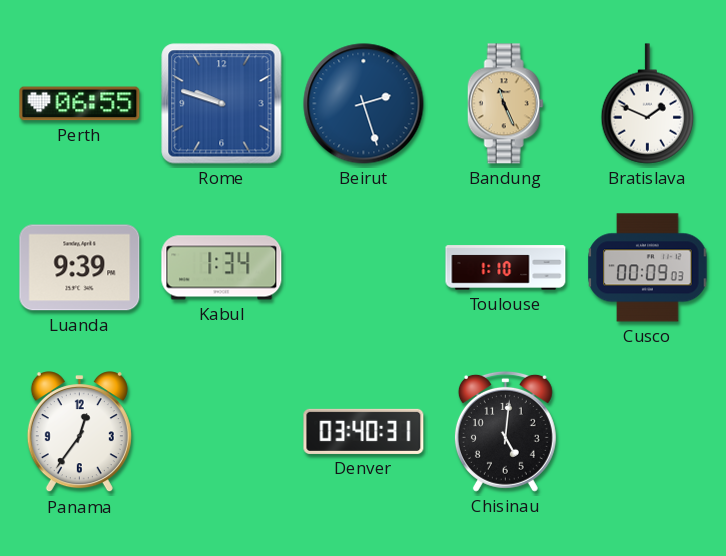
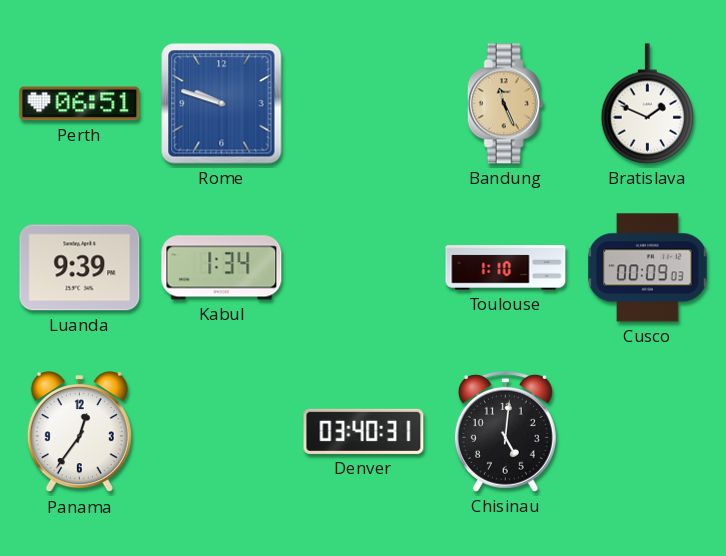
Perth: 06:55 -> 06:51
Beirut: 2:27 -> none
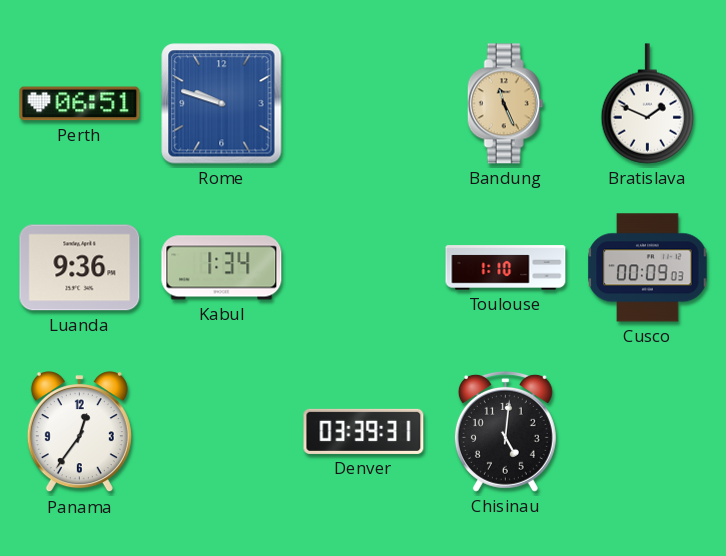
Luanda: 9:39 -> 9:36
Denver: 03:40 -> 03:39
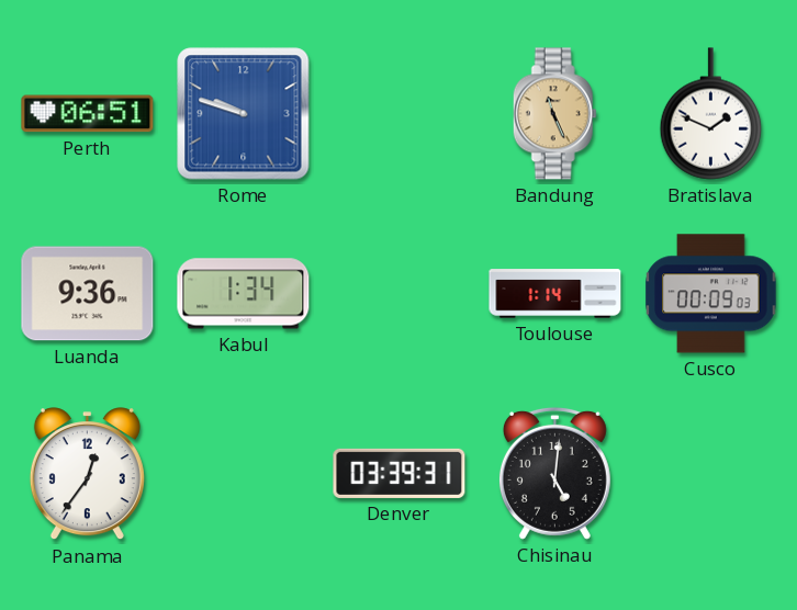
Toulouse: 1:10 -> 1:14
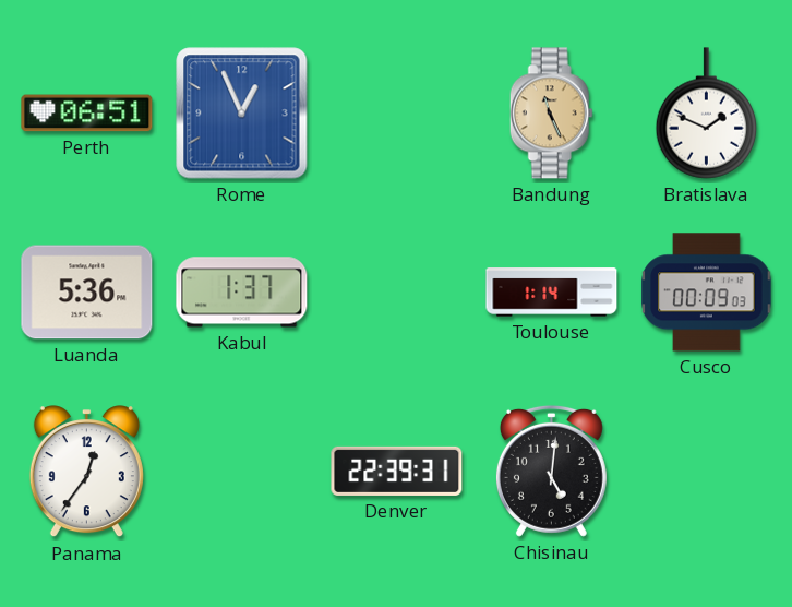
Rome: 9:48 -> 12:56
Luanda: 9:36 -> 5:36
Kabul: 1:34 -> 1:37
Denver: 03:39 -> 22:39
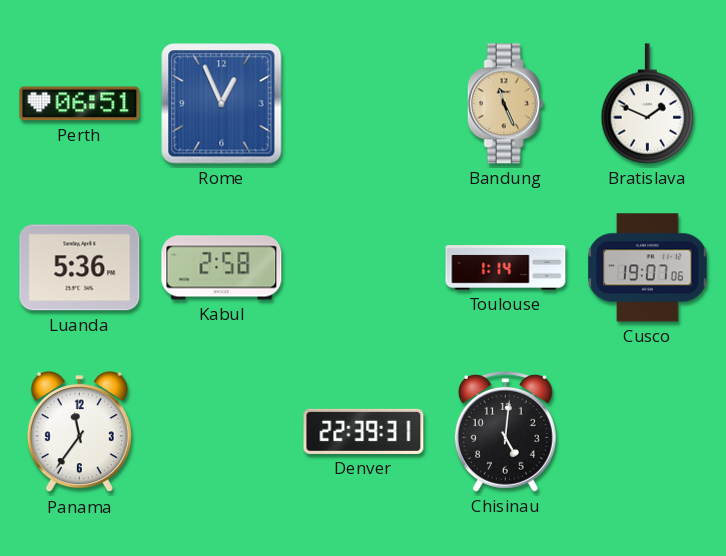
Kabul: 1:37 -> 2:58
Cusco: 00:09 -> 19:07
Panama: 12:36 -> 11:36
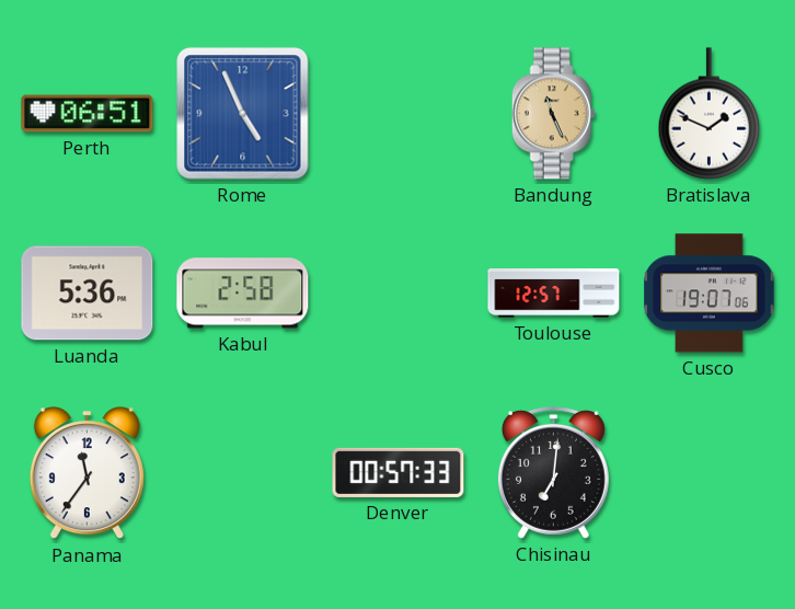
Rome: 12:56 -> 4:56
Toulouse: 1:14 -> 12:57
Denver: 22:39 -> 00:57
Chisinau: 5:01 -> 7:01
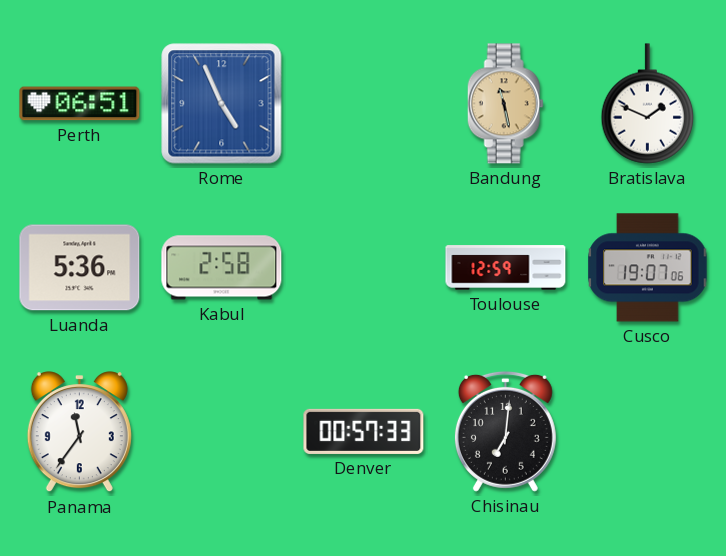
Bandung: 11:26 -> 11:28
Toulouse: 12:57 -> 12:59
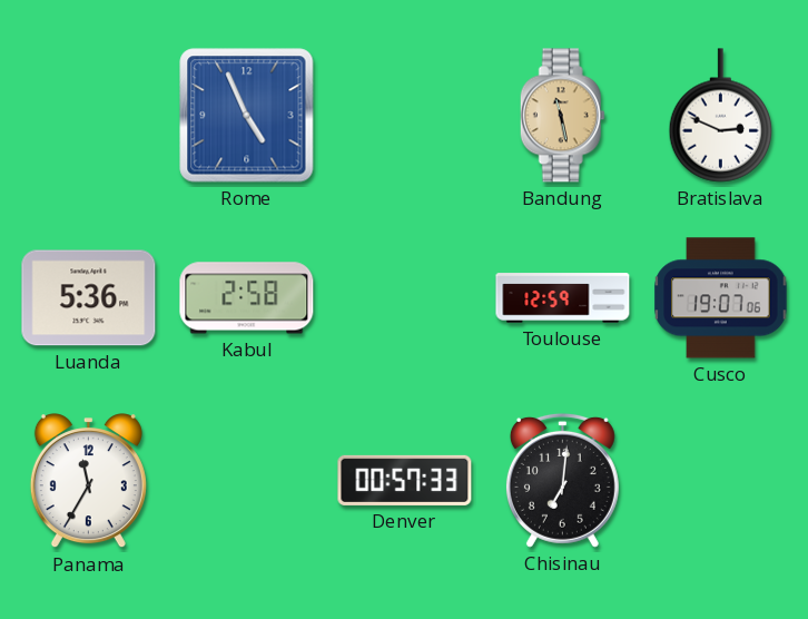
Perth: 06:51 -> none
Bratislava: 1:49 -> 2:49
Panama: 11:36 -> 11:35
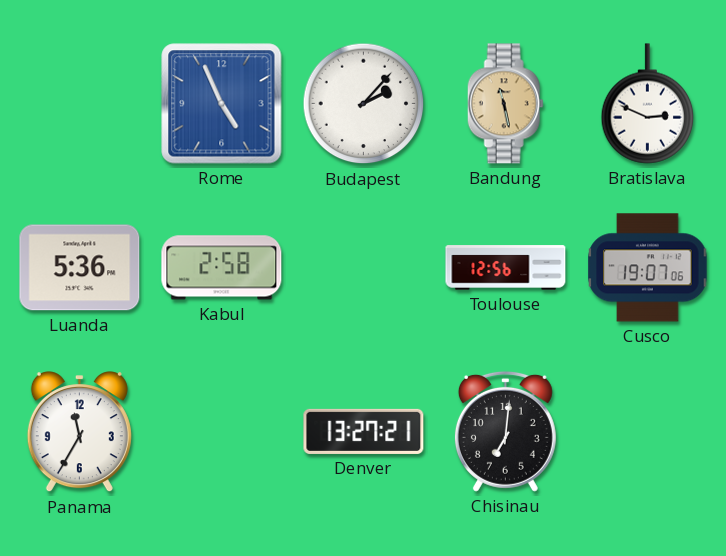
Budapest: none -> 2:07
Toulouse: 12:59 -> 12:56
Denver: 00:57 -> 13:27
